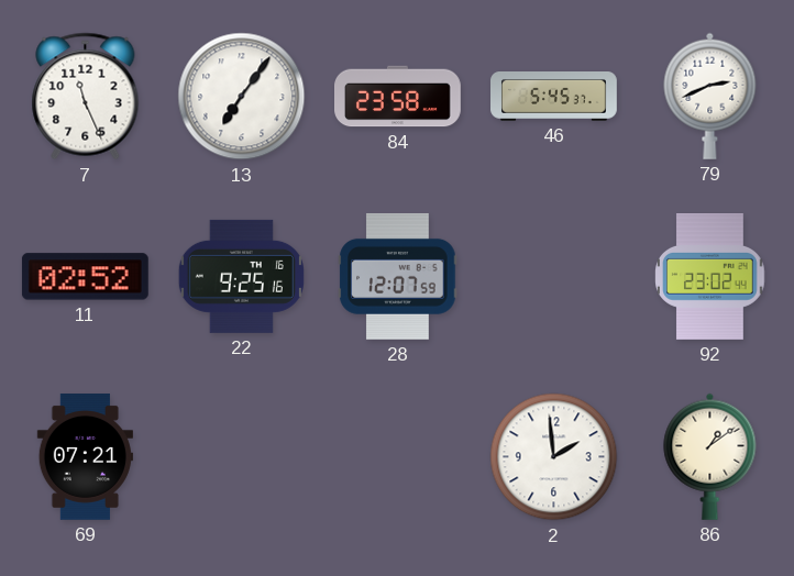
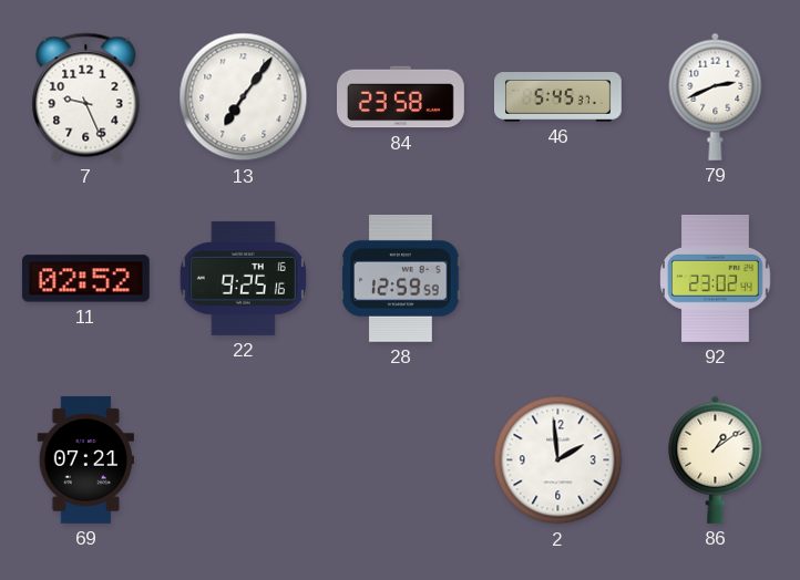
7: 11:26 -> 9:26
28: 12:07 -> 12:59
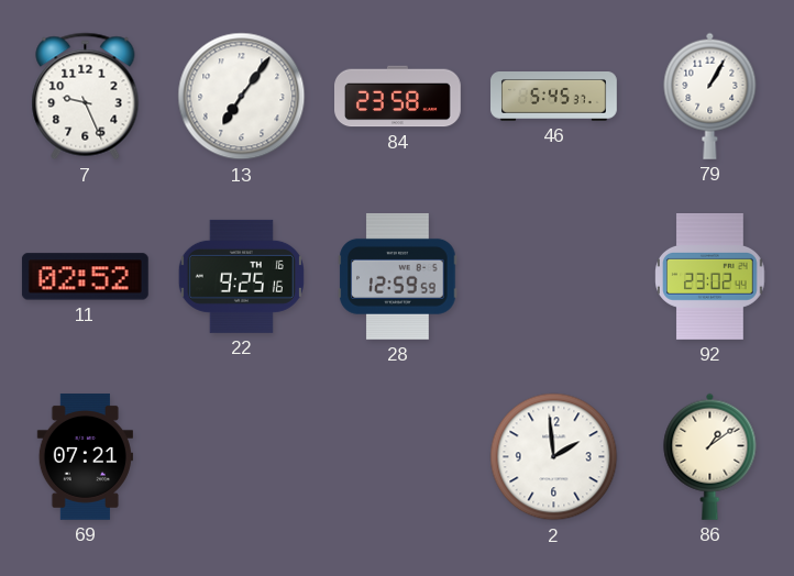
79: 2:41 -> 1:05
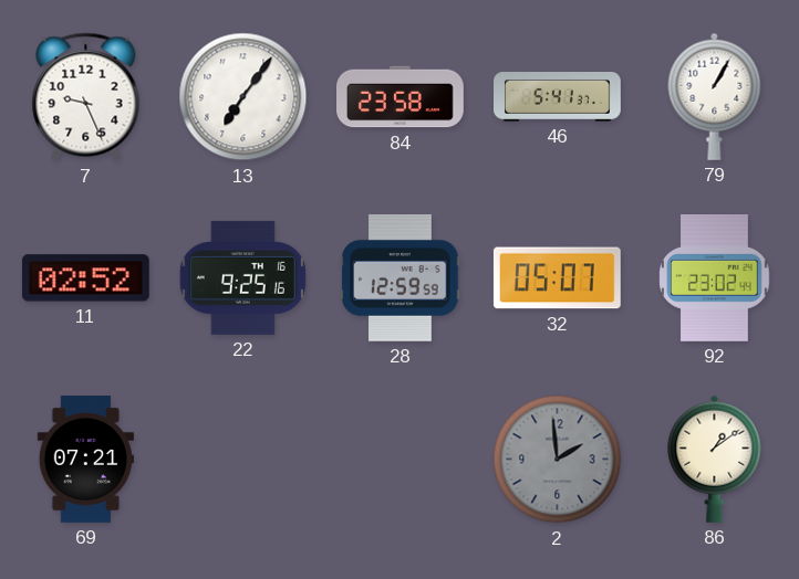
46: 5:45 -> 5:41
32: none -> 05:07
2 dial: white -> grey
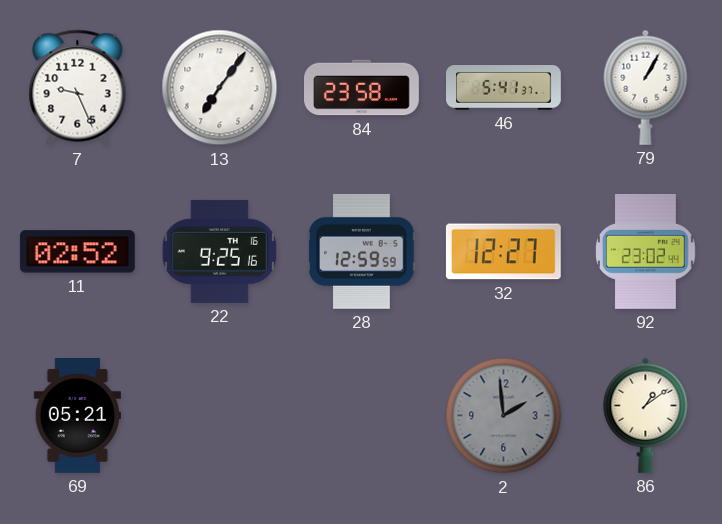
32: 05:07 -> 12:27
69: 07:21 -> 05:21
